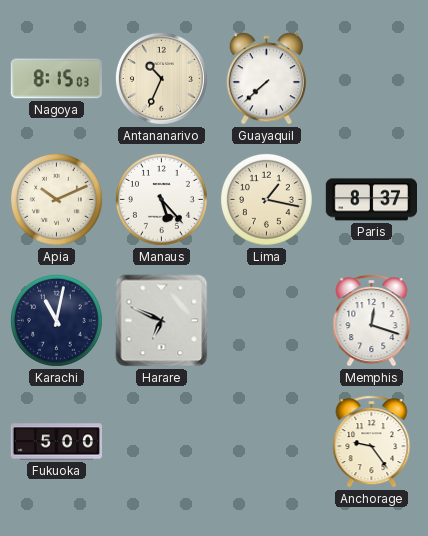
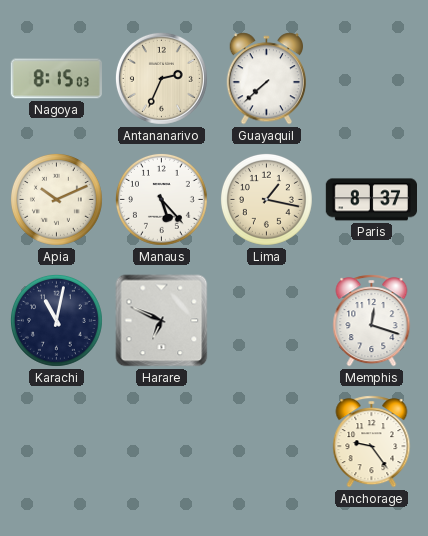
Antananarivo: 10:34 -> 2:34
Fukuoka: 5:00 -> none
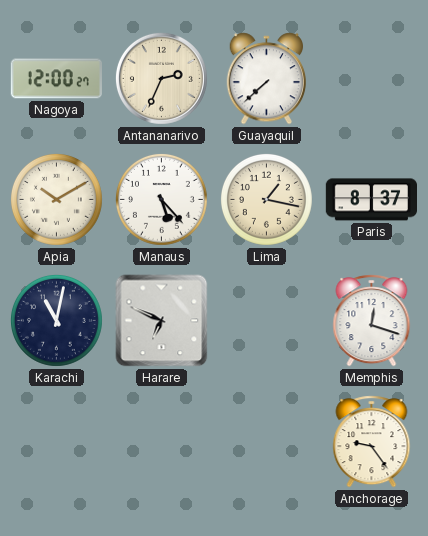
Nagoya: 8:15 -> 12:00
Apia: 10:11 -> 10:10
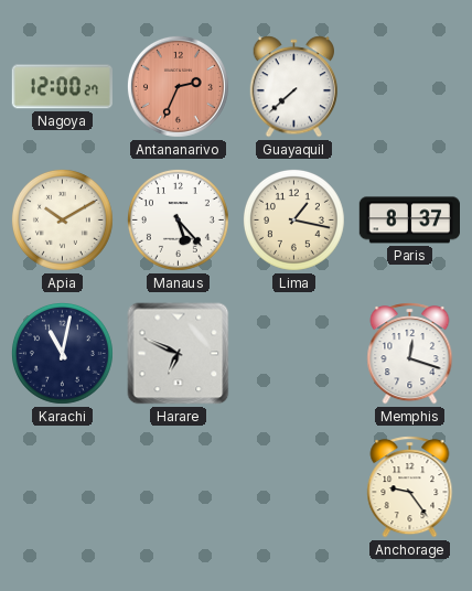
Antananarivo dial: cream -> salmon
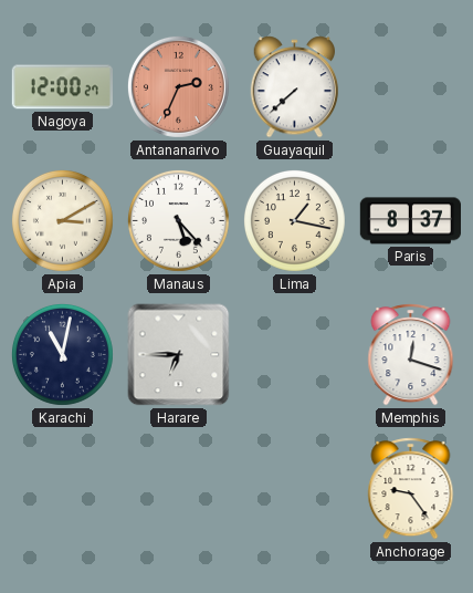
Apia: 10:10 -> 3:10
Harare: 6:49 -> 6:45
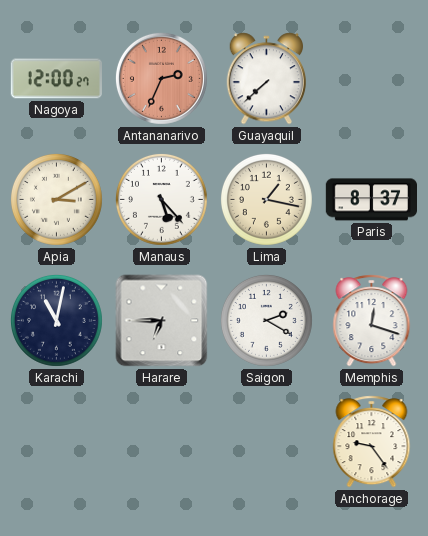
Saigon: none -> 2:20
